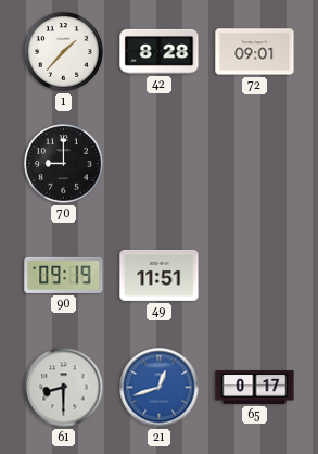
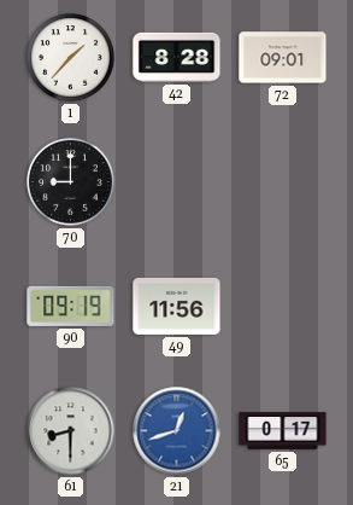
49: 11:51 -> 11:56
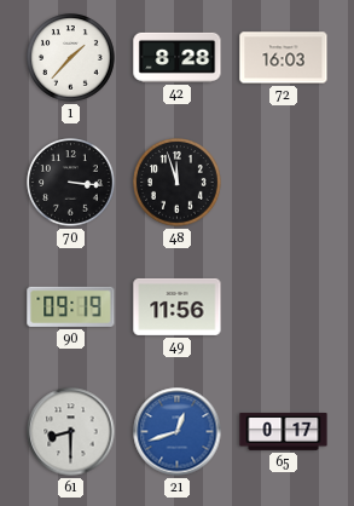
72: 09:01 -> 16:03
70: 9:00 -> 3:16
48: none -> 11:57
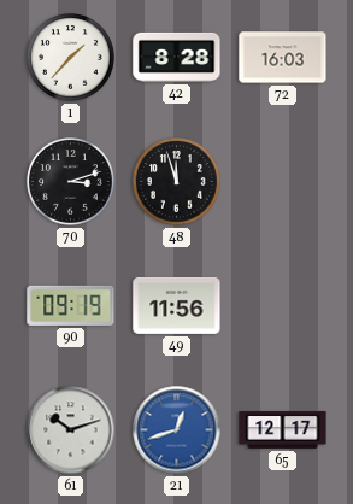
70: 3:16 -> 3:12
61: 8:30 -> 10:12
65: 0:17 -> 12:17
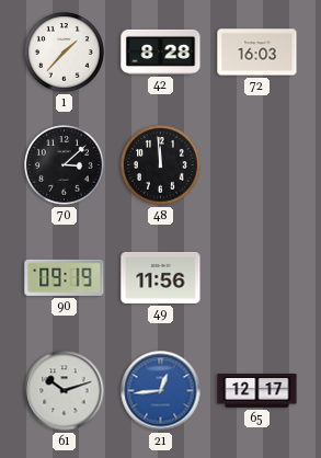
70: 3:12 -> 3:08
48: 11:57 -> 11:59
21: 12:42 -> 12:44
